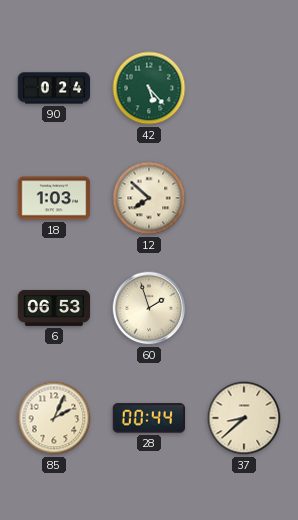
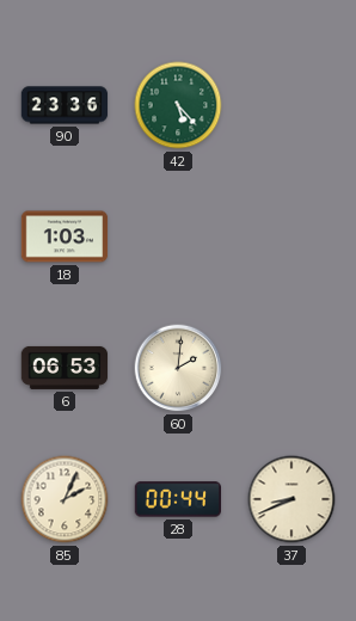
90: 0:24 -> 23:36
12: 7:52 -> none
60: 1:57 -> 2:01
37: 8:38 -> 8:41
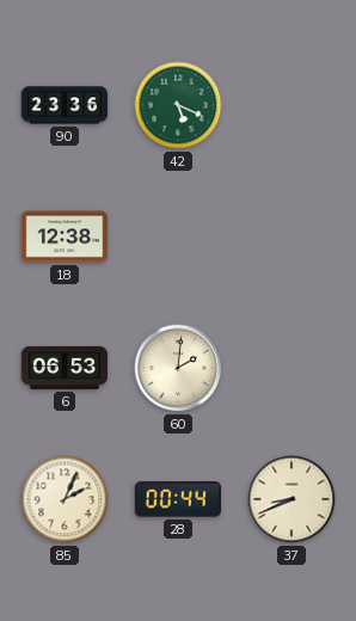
42: 5:23 -> 5:19
18: 1:03 -> 12:38
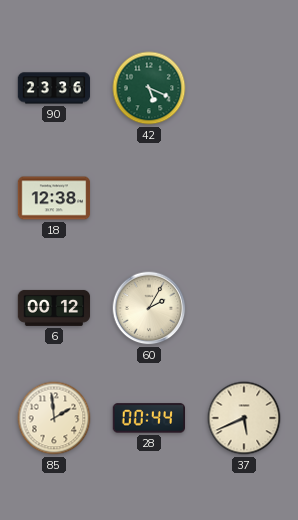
6: 06:53 -> 00:12
60: 2:01 -> 2:05
85: 2:04 -> 1:59
37: 8:41 -> 5:41
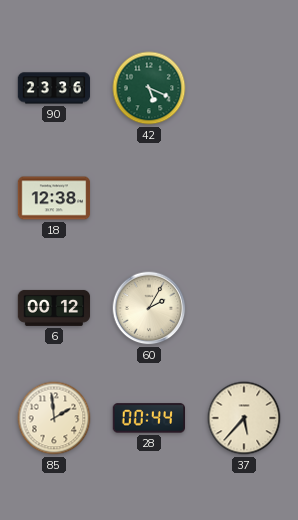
37: 5:41 -> 5:37
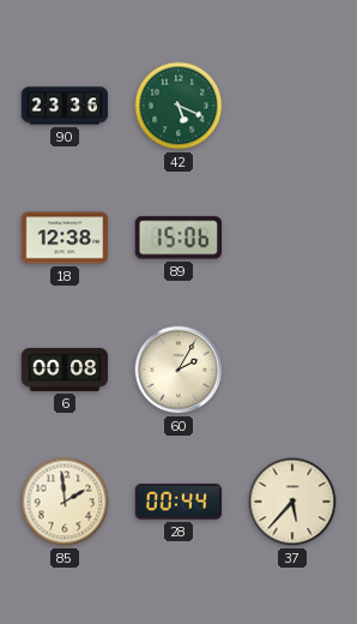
89: none -> 15:06
6: 00:12 -> 00:08
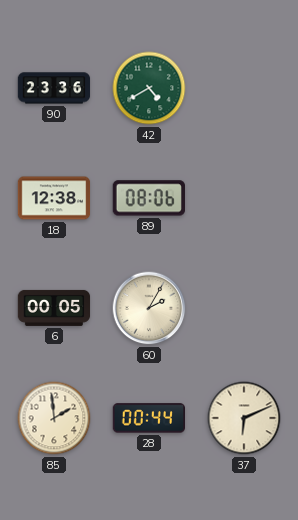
42: 5:19 -> 4:40
89: 15:06 -> 08:06
6: 00:08 -> 00:05
37: 5:37 -> 6:11
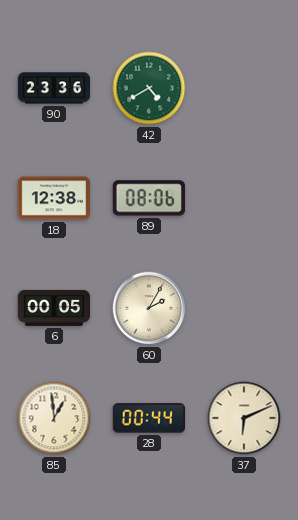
85: 1:59 -> 12:59
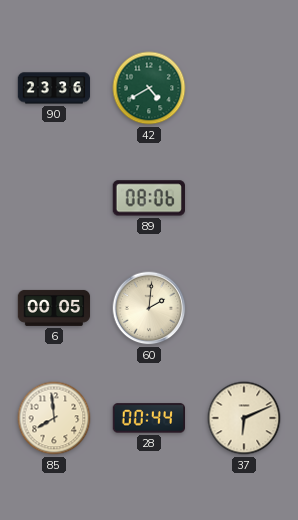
18: 12:38 -> none
60: 2:05 -> 2:01
85: 12:59 -> 7:59
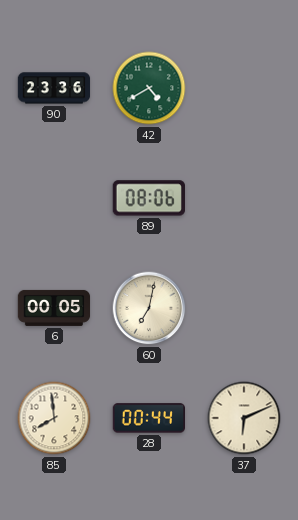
60: 2:01 -> 7:02
